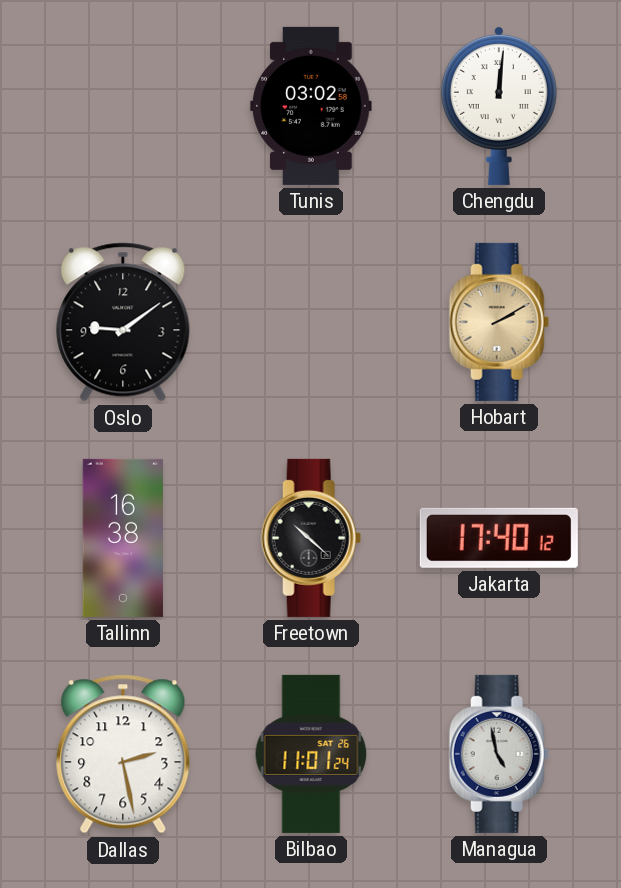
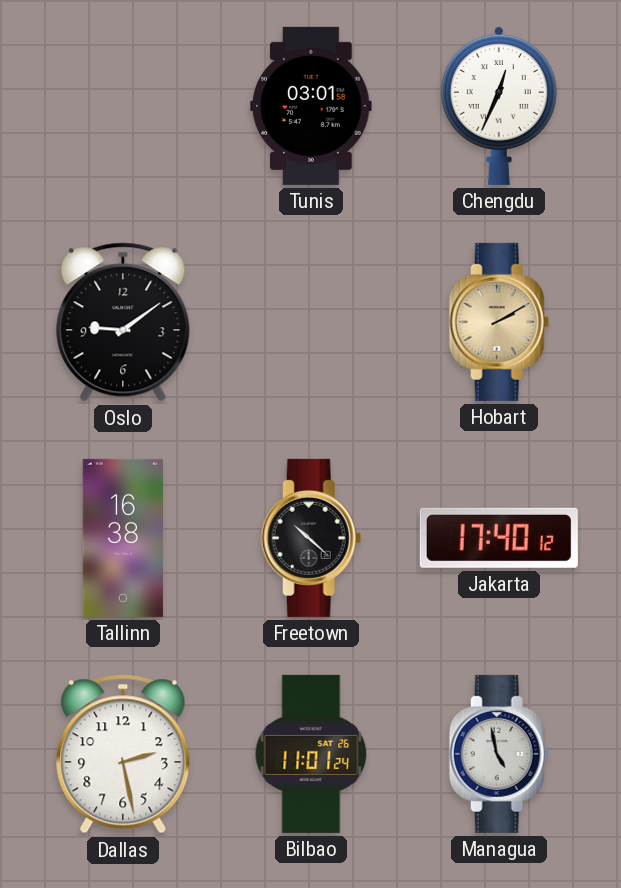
Tunis: 03:02 -> 03:01
Chengdu: 12:01 -> 12:34
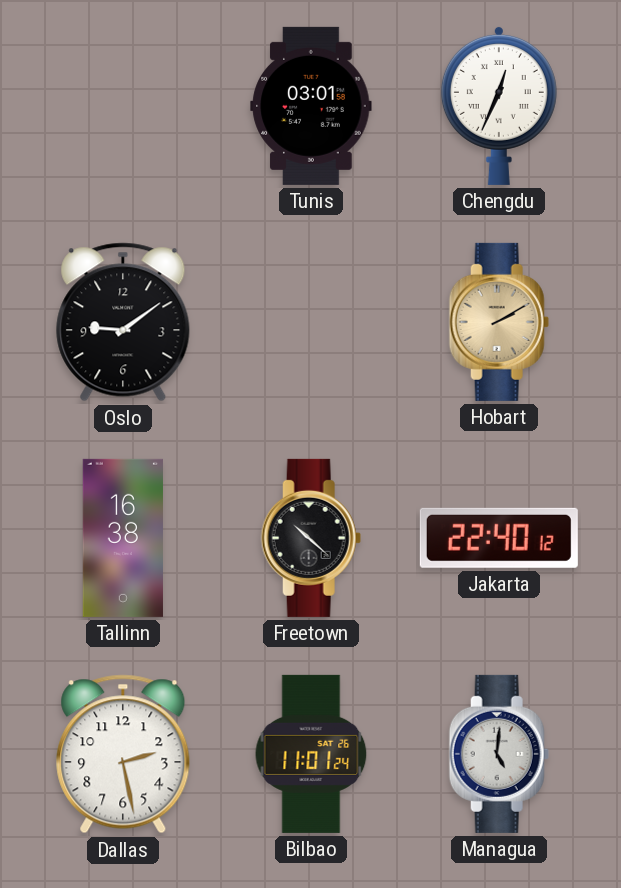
Jakarta: 17:40 -> 22:40
Managua: 4:58 -> 5:01
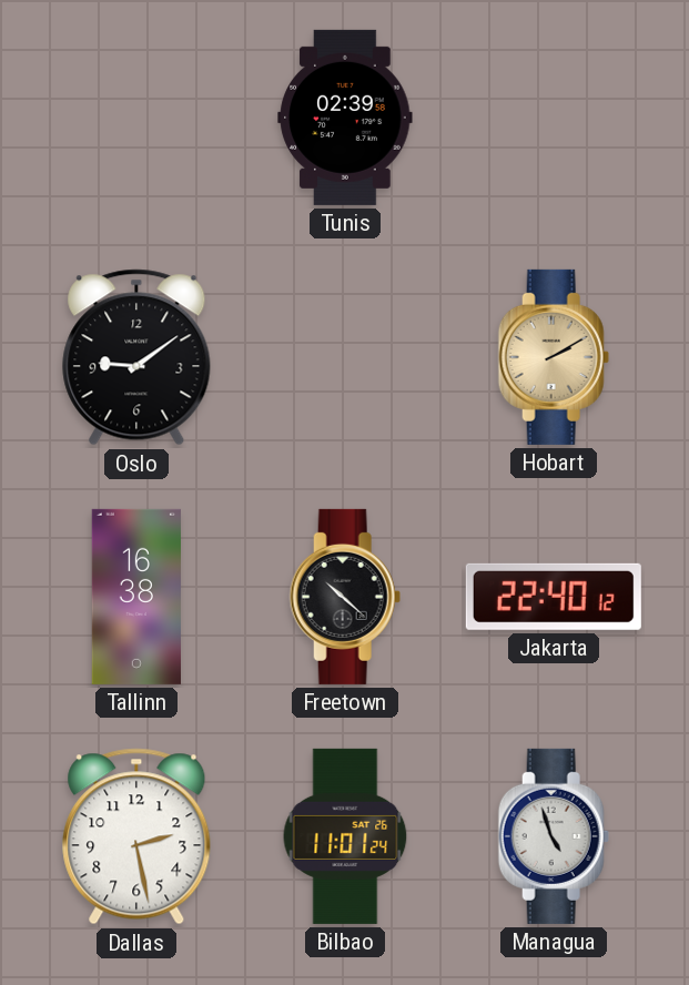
Tunis: 03:01 -> 02:39
Chengdu: 12:34 -> none
Managua: 5:01 -> 4:57
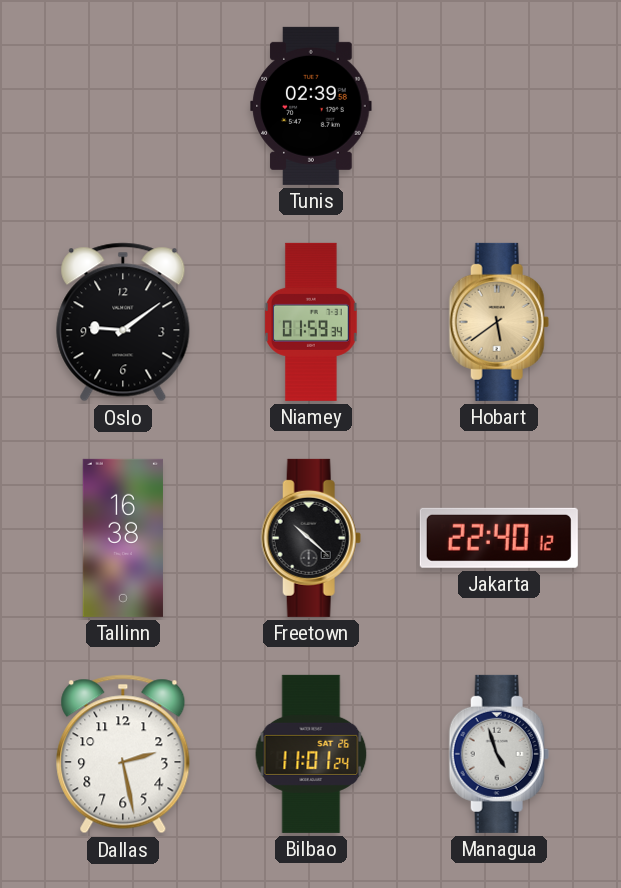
Niamey: none -> 01:59
Hobart: 2:10 -> 5:39
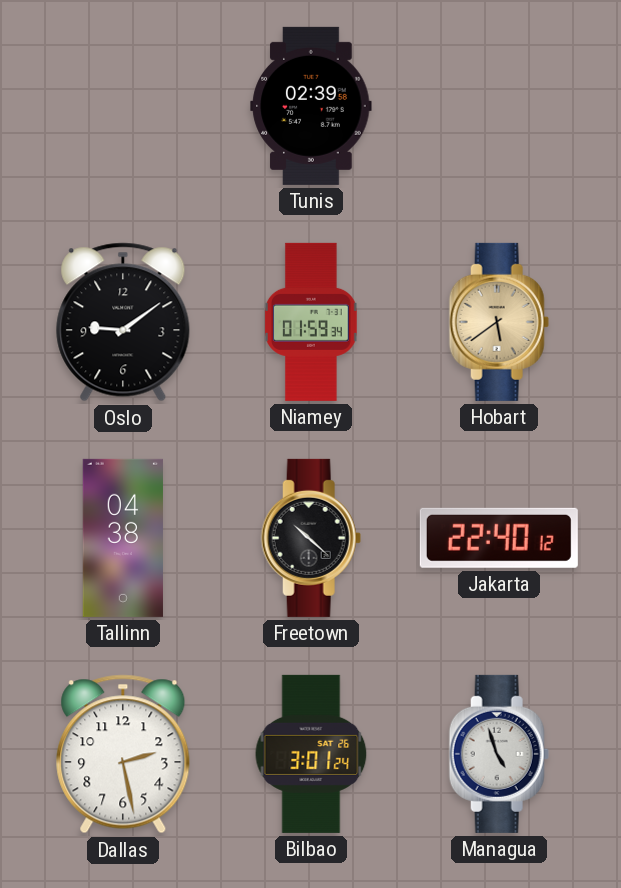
Tallinn: 16:38 -> 04:38
Bilbao: 11:01 -> 3:01
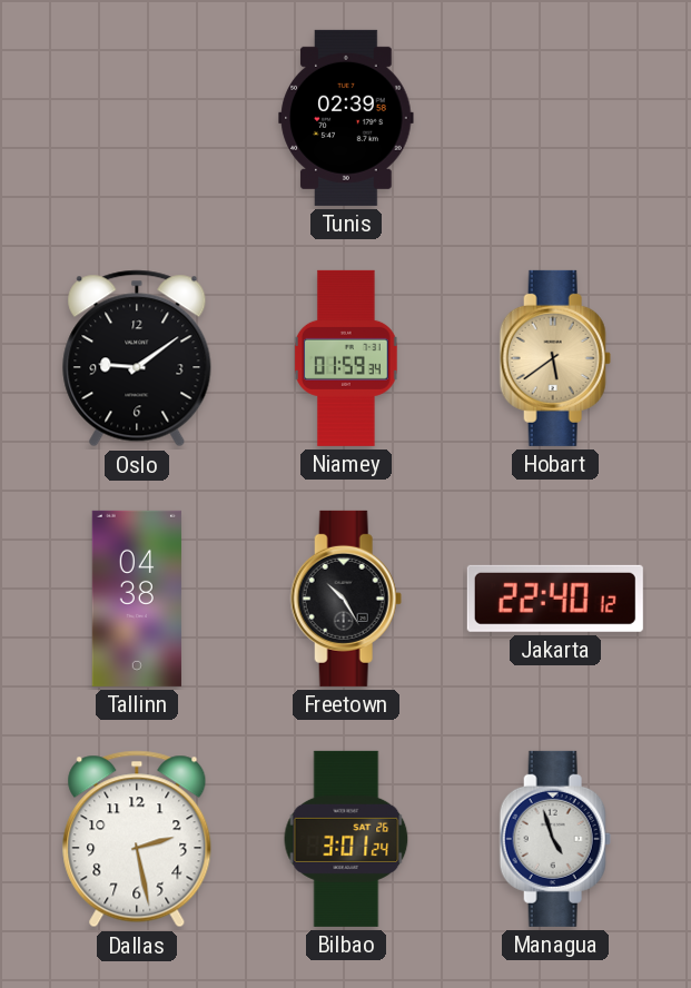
Freetown: 10:22 -> 10:25
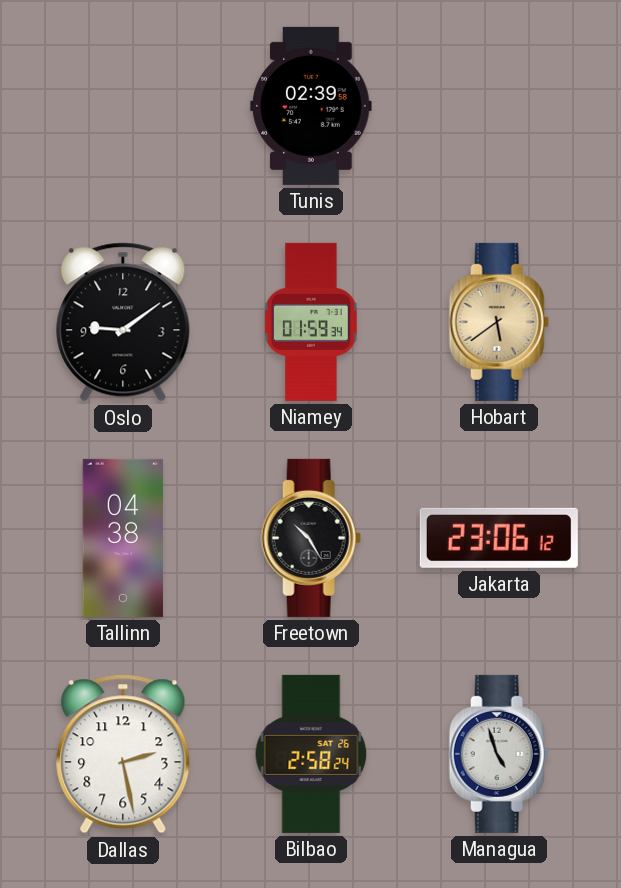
Jakarta: 22:40 -> 23:06
Bilbao: 3:01 -> 2:58
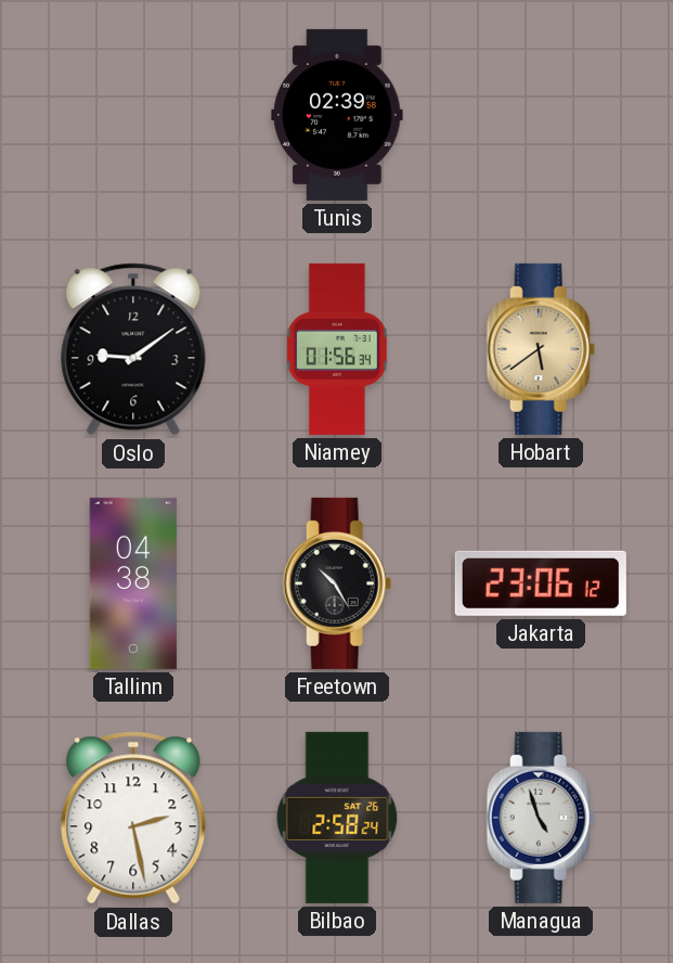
Niamey: 01:59 -> 01:56
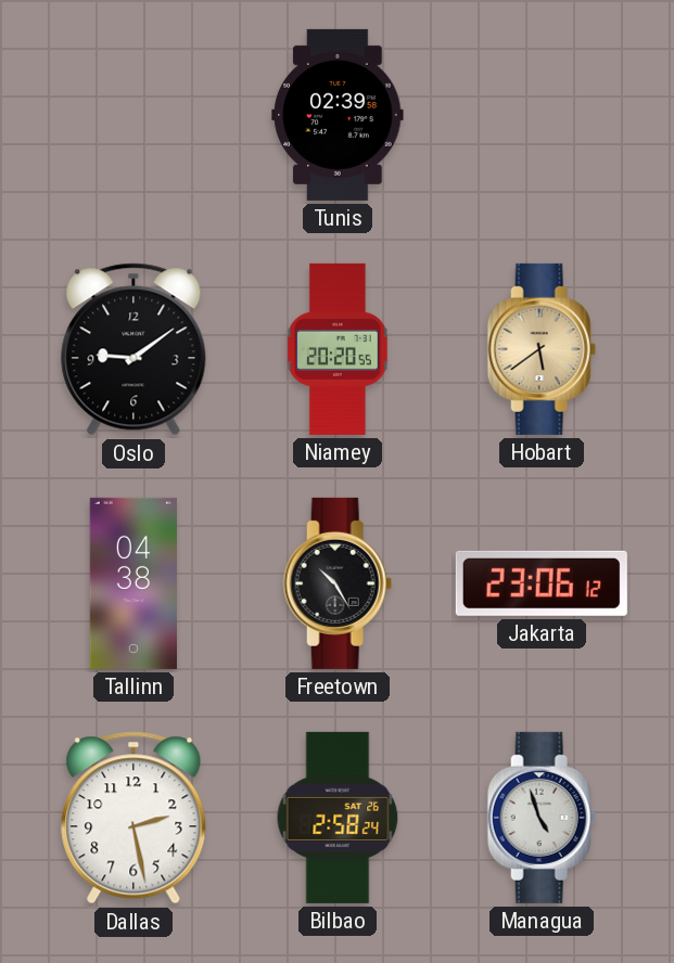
Niamey: 01:56 -> 20:20
